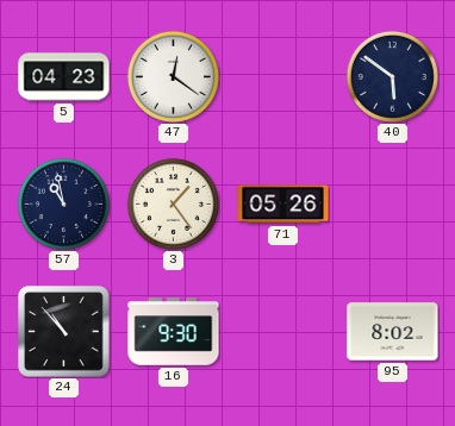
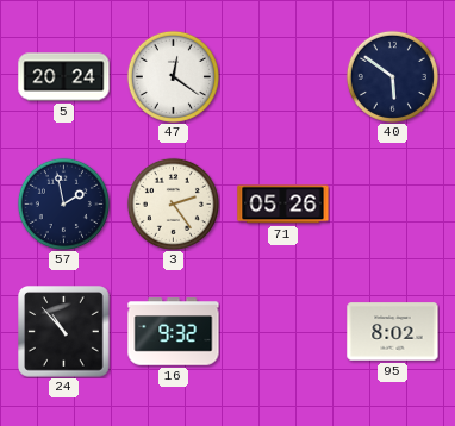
5: 04:23 -> 20:24
57: 10:58 -> 1:58
3: 1:24 -> 2:24
16: 9:30 -> 9:32
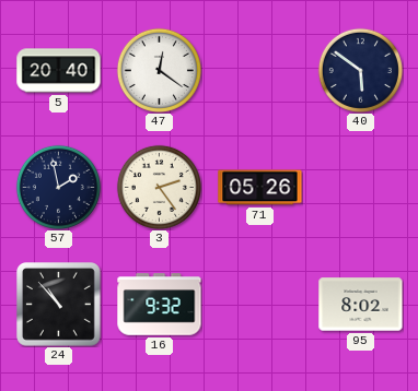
5: 20:24 -> 20:40
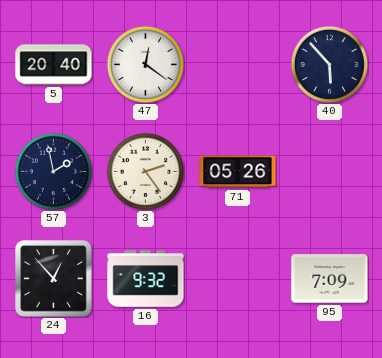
40: 5:51 -> 5:53
24: 10:53 -> 12:53
95: 8:02 -> 7:09
